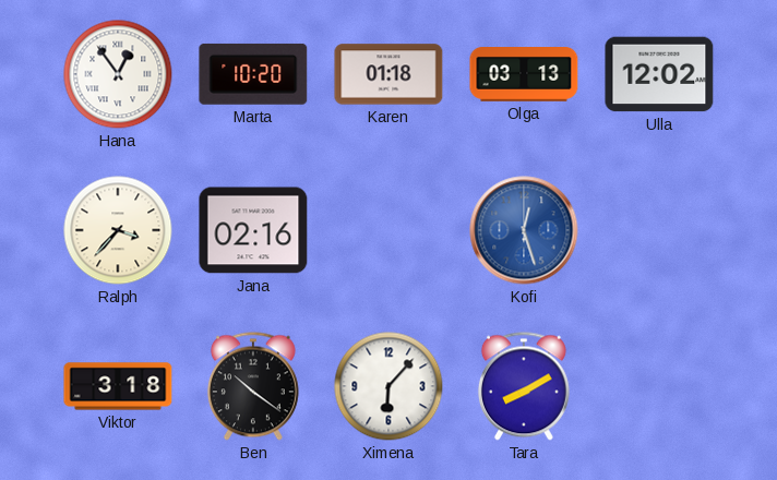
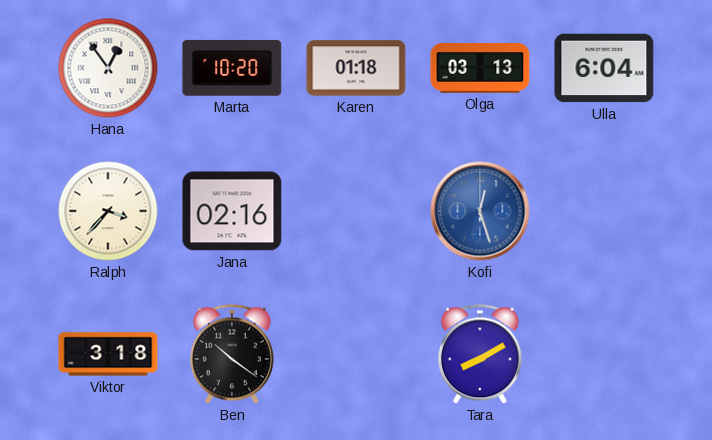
Ulla: 12:02 -> 6:04
Ximena: 6:07 -> none
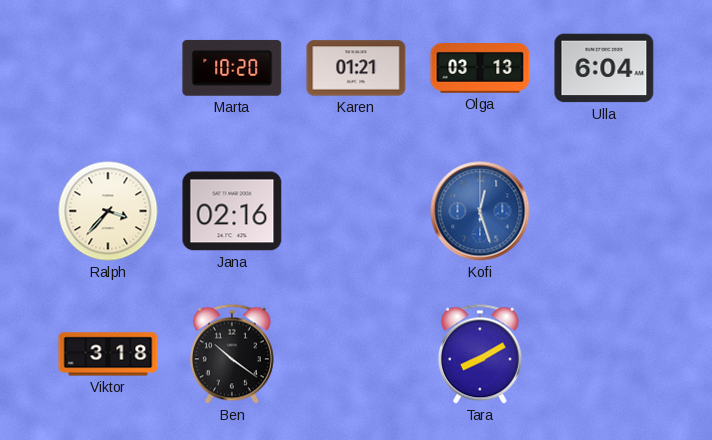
Hana: 12:54 -> none
Karen: 01:18 -> 01:21
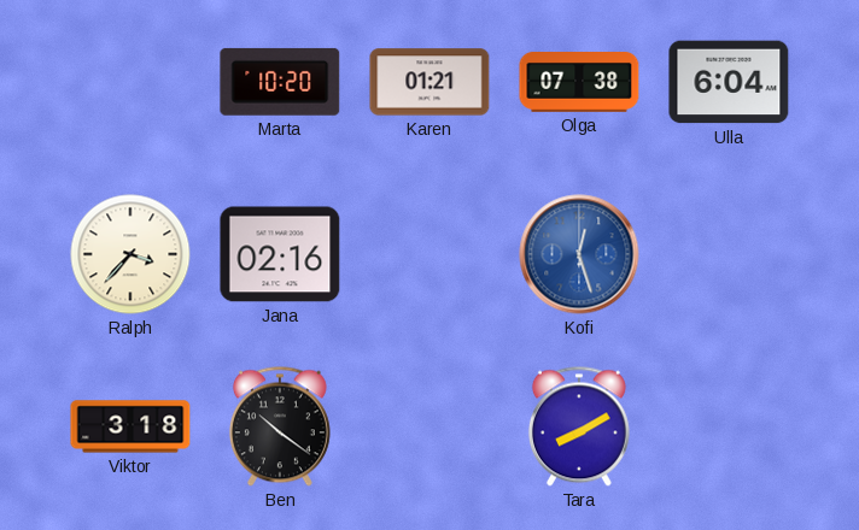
Olga: 03:13 -> 07:38
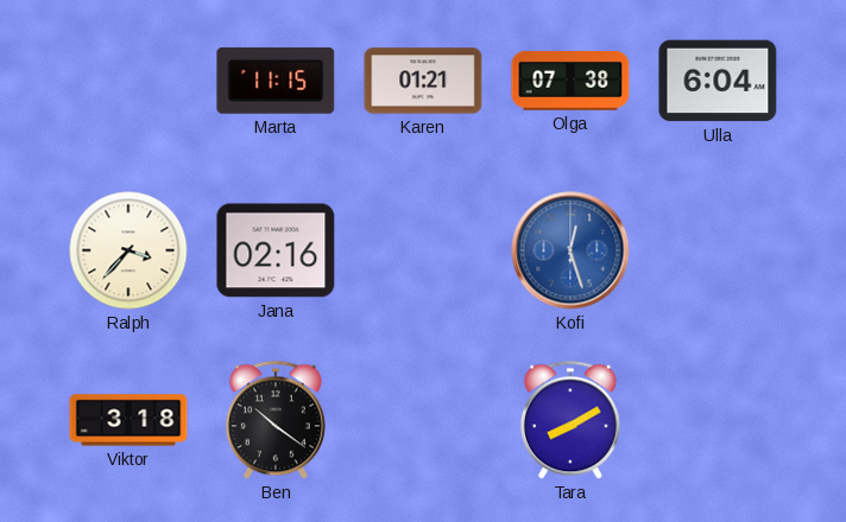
Marta: 10:20 -> 11:15
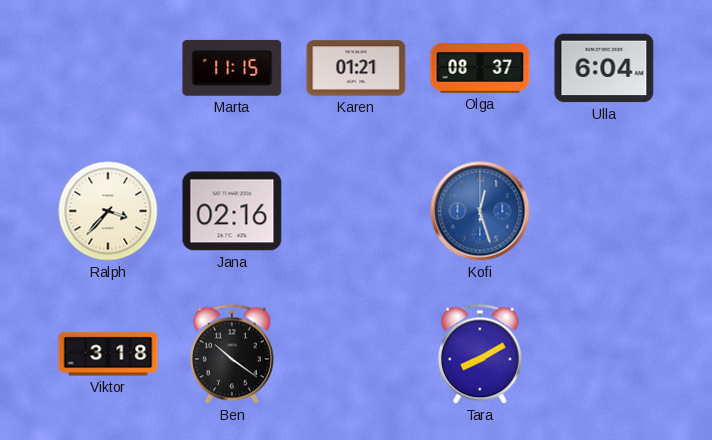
Olga: 07:38 -> 08:37
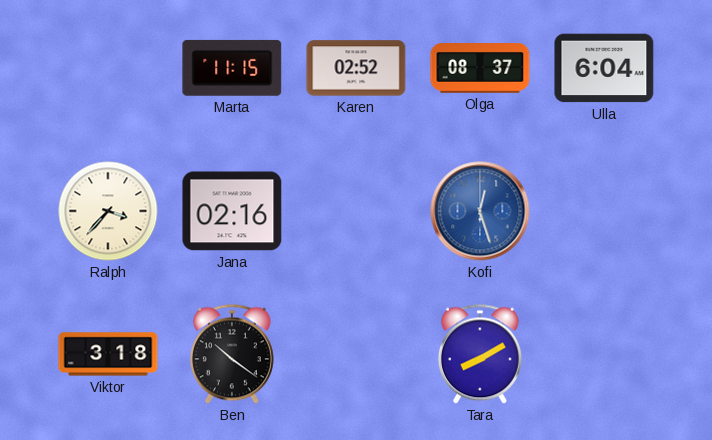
Karen: 01:21 -> 02:52
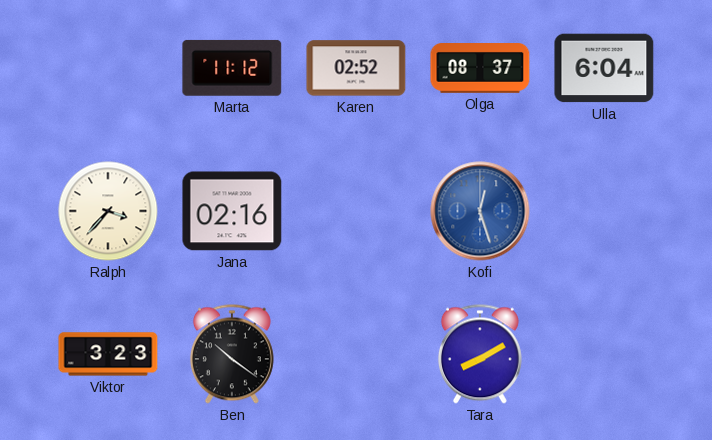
Marta: 11:15 -> 11:12
Viktor: 3:18 -> 3:23
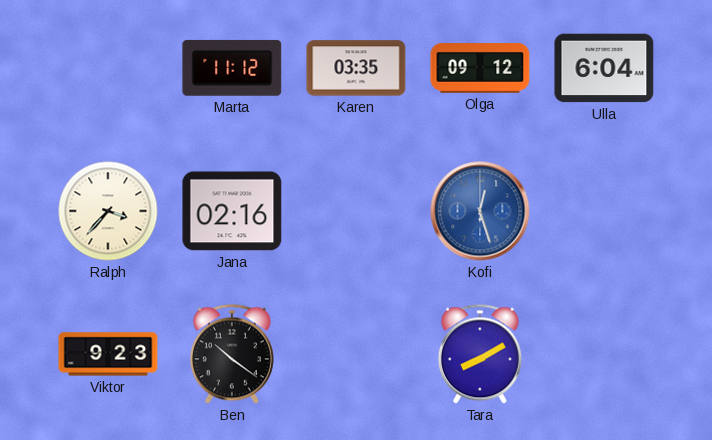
Karen: 02:52 -> 03:35
Olga: 08:37 -> 09:12
Viktor: 3:23 -> 9:23
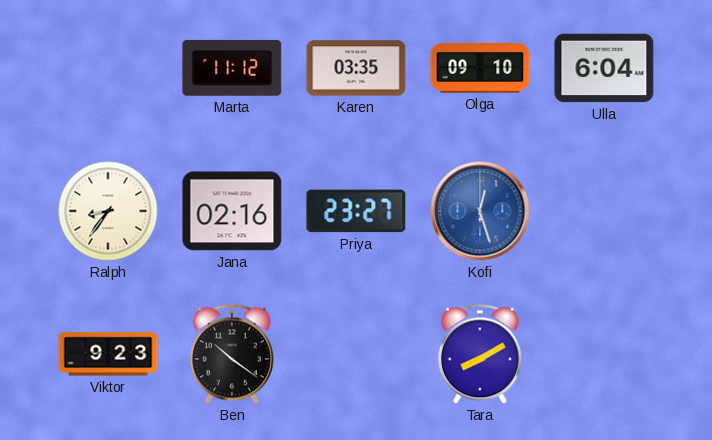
Olga: 09:12 -> 09:10
Ralph: 3:37 -> 8:36
Priya: none -> 23:27
